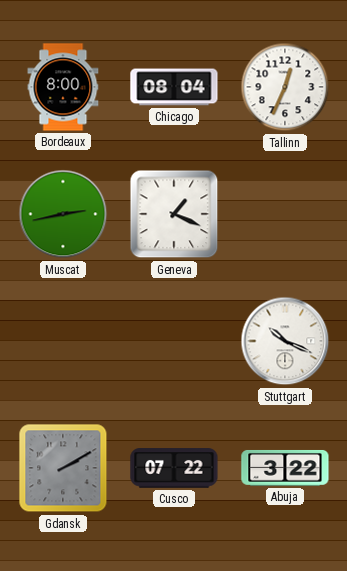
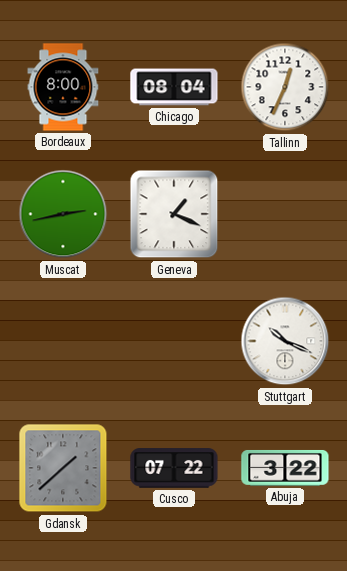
Gdansk: 2:10 -> 1:38
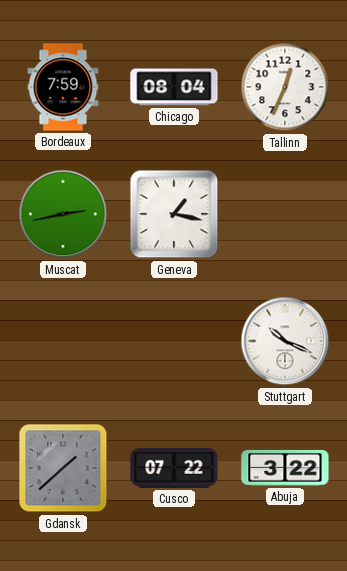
Bordeaux: 8:00 -> 7:59
Geneva: 1:19 -> 1:17
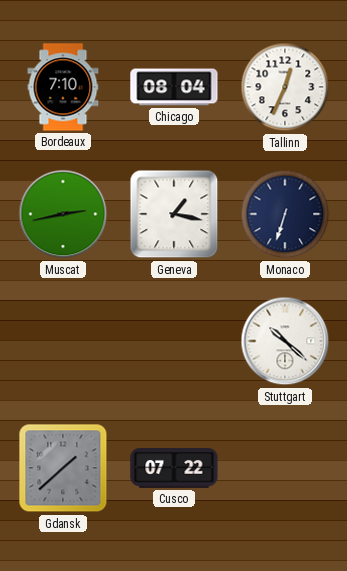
Bordeaux: 7:59 -> 7:10
Monaco: none -> 6:33
Stuttgart: 10:19 -> 10:22
Abuja: 3:22 -> none
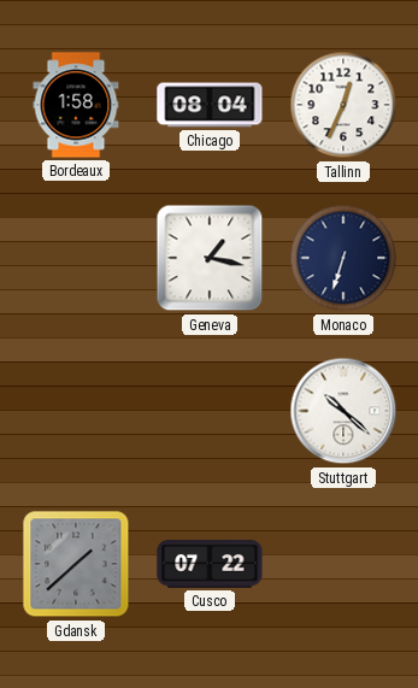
Bordeaux: 7:10 -> 1:58
Muscat: 2:43 -> none
